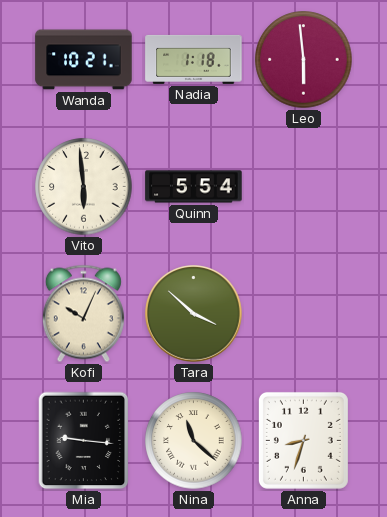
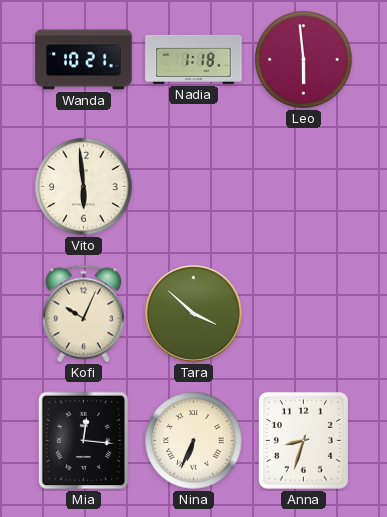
Quinn: 5:54 -> none
Mia: 9:16 -> 12:16
Nina: 11:22 -> 6:34
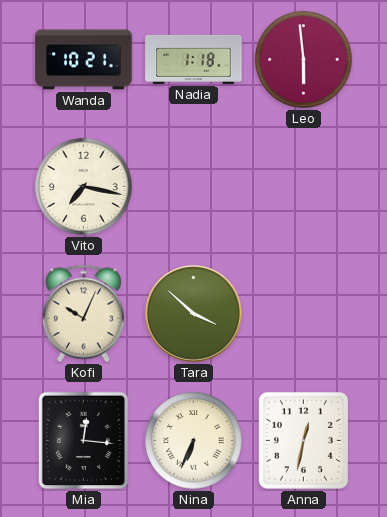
Vito: 5:59 -> 7:17
Anna: 8:33 -> 12:32
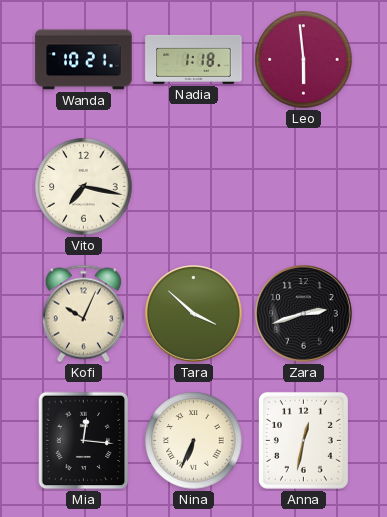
Zara: none -> 2:42
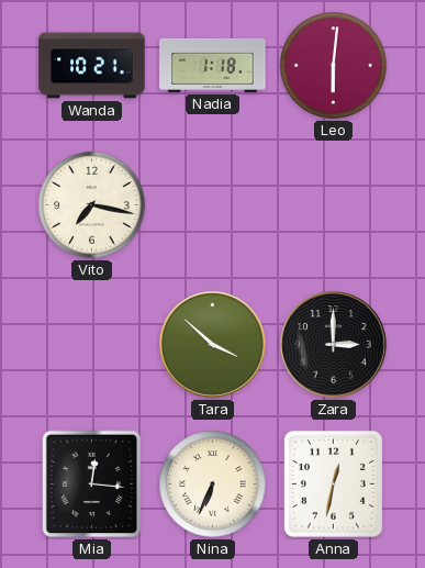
Leo: 5:59 -> 6:01
Kofi: 10:04 -> none
Zara: 2:42 -> 3:00
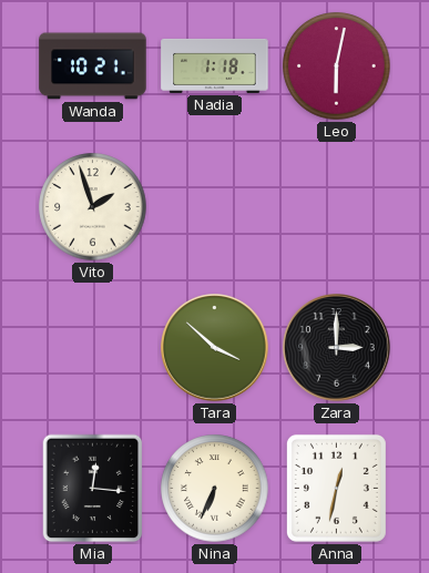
Leo: 6:01 -> 6:02
Vito: 7:17 -> 1:57
